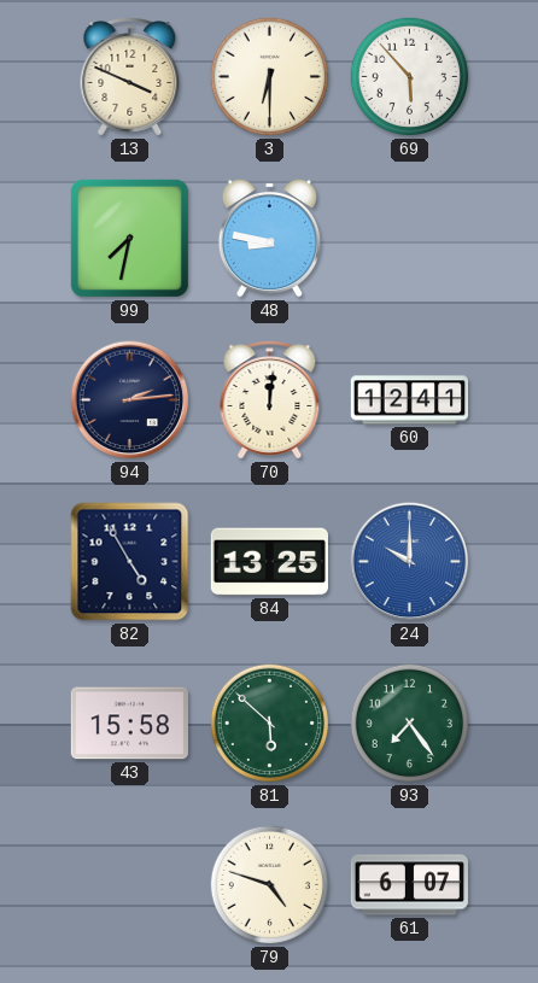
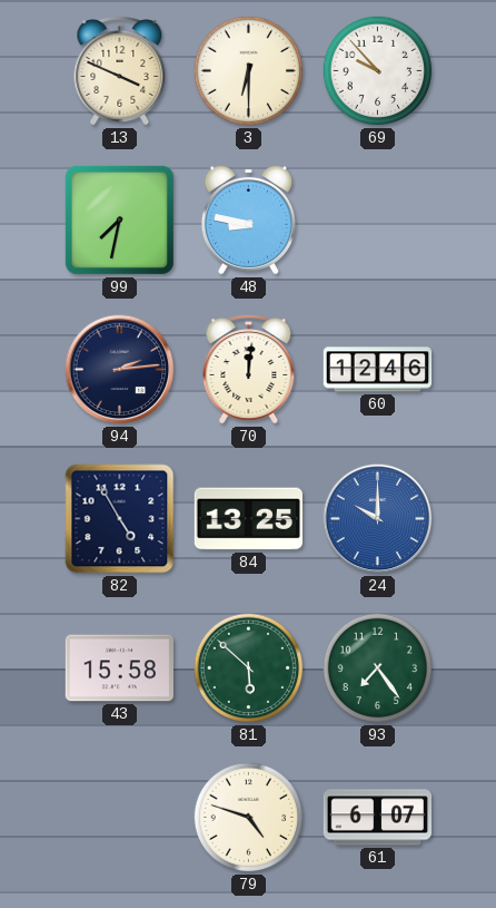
69: 5:53 -> 9:53
60: 12:41 -> 12:46
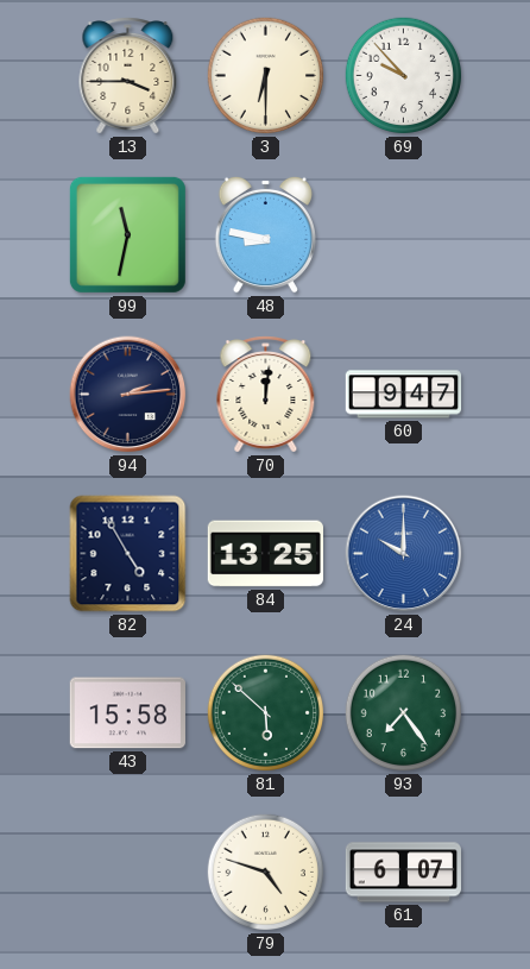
13: 3:49 -> 3:45
99: 7:32 -> 11:32
60: 12:46 -> 9:47
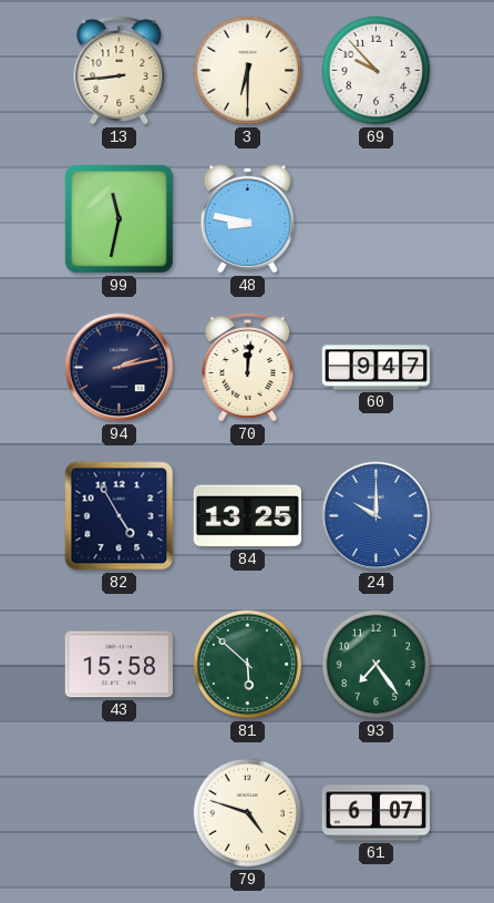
13: 3:45 -> 8:44
94: 2:14 -> 2:13
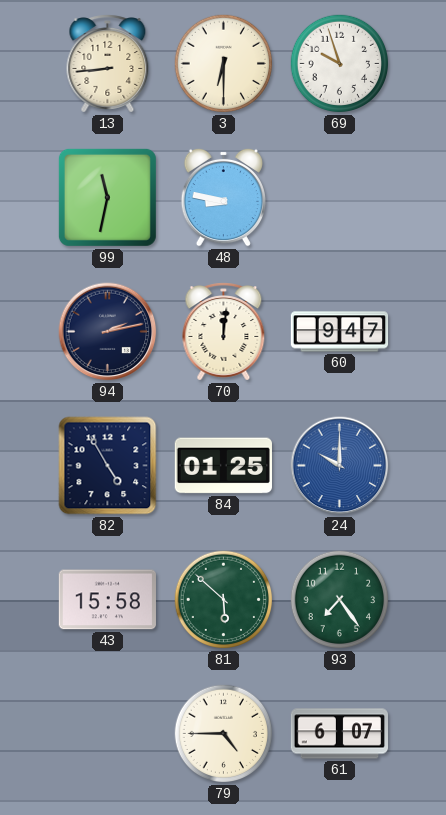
69: 9:53 -> 9:57
84: 13:25 -> 01:25
79: 4:48 -> 4:45
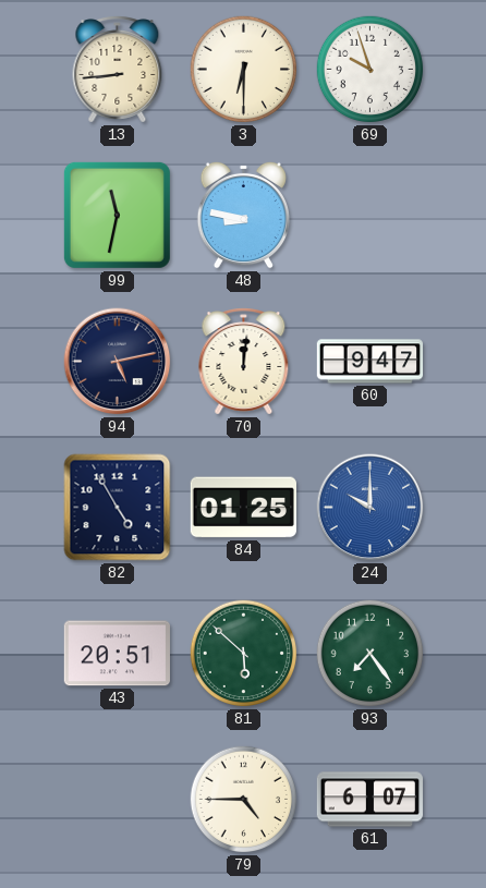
94: 2:13 -> 5:13
43: 15:58 -> 20:51
